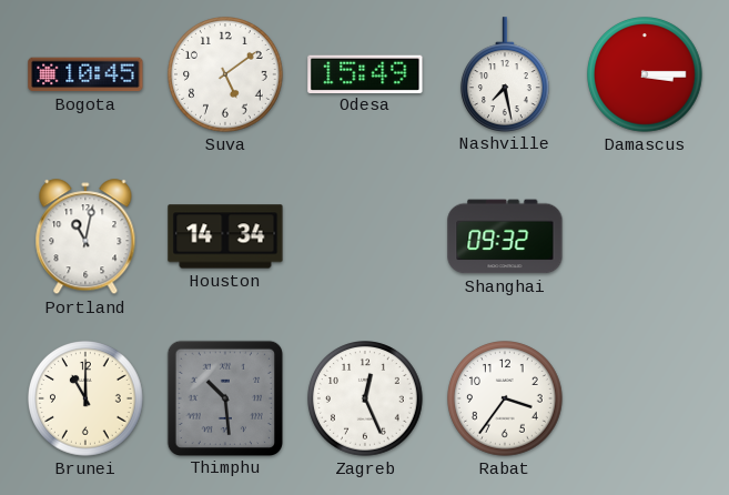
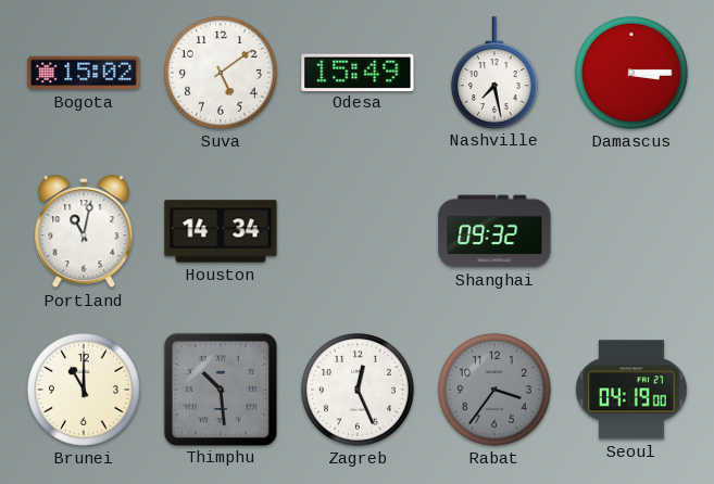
Bogota: 10:45 -> 15:02
Rabat dial: white -> grey
Seoul: none -> 04:19
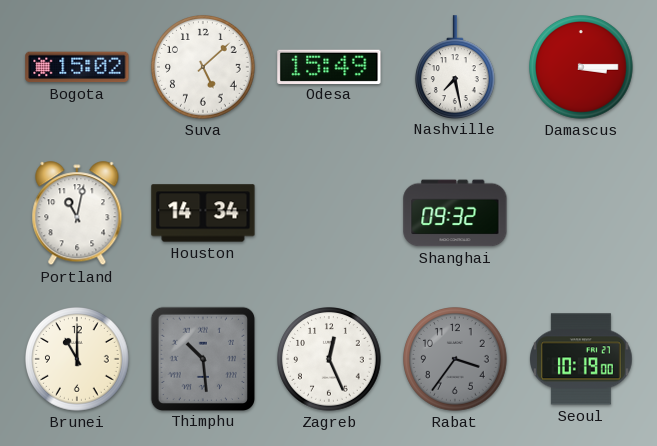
Suva: 5:09 -> 5:08
Seoul: 04:19 -> 10:19
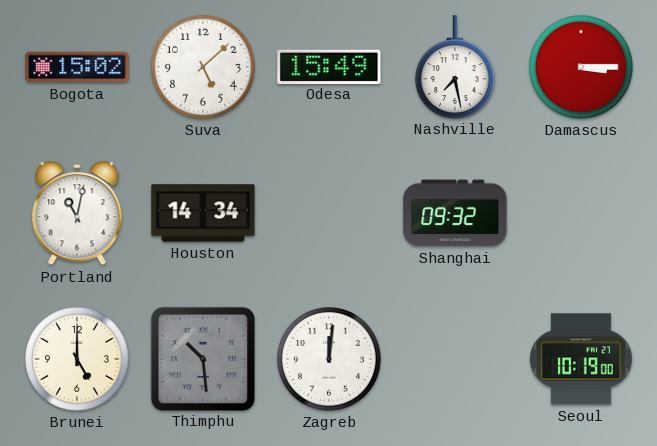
Brunei: 11:00 -> 5:00
Zagreb: 12:26 -> 12:01
Rabat: 3:36 -> none
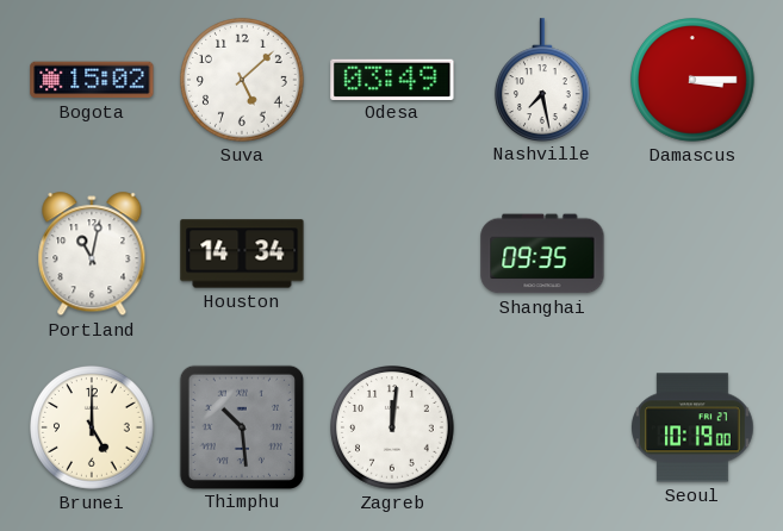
Odesa: 15:49 -> 03:49
Shanghai: 09:32 -> 09:35
